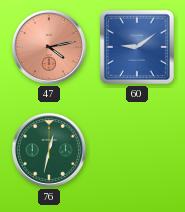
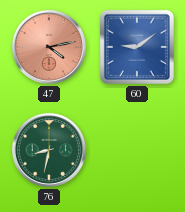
76: 12:32 -> 8:32
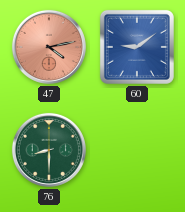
76: 8:32 -> 8:30
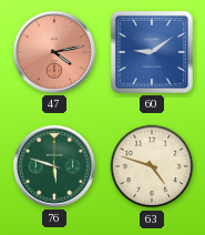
76: 8:30 -> 5:48
63: none -> 4:48
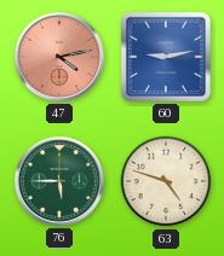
60: 9:09 -> 9:13
76: 5:48 -> 5:45
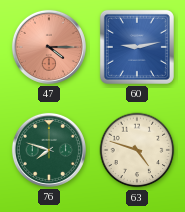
47: 4:13 -> 4:15
76: 5:45 -> 7:48
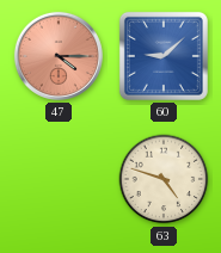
60: 9:13 -> 9:08
76: 7:48 -> none
